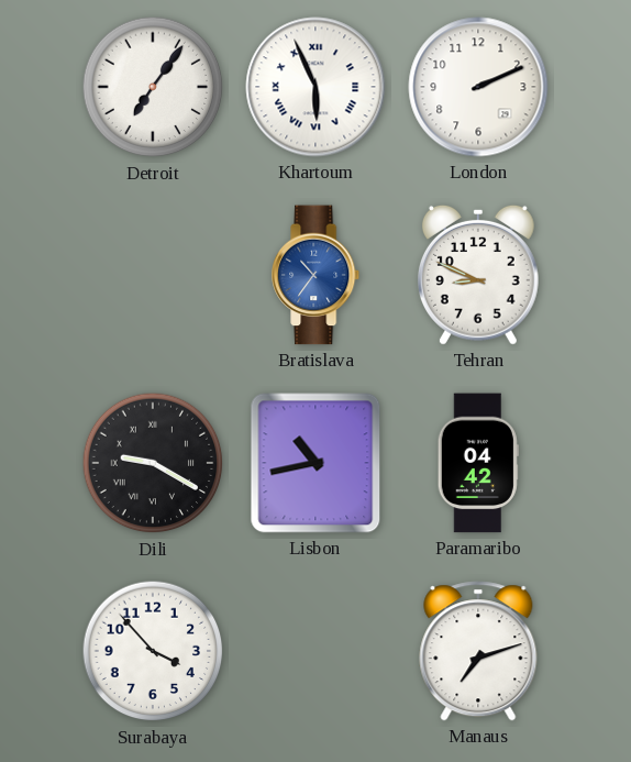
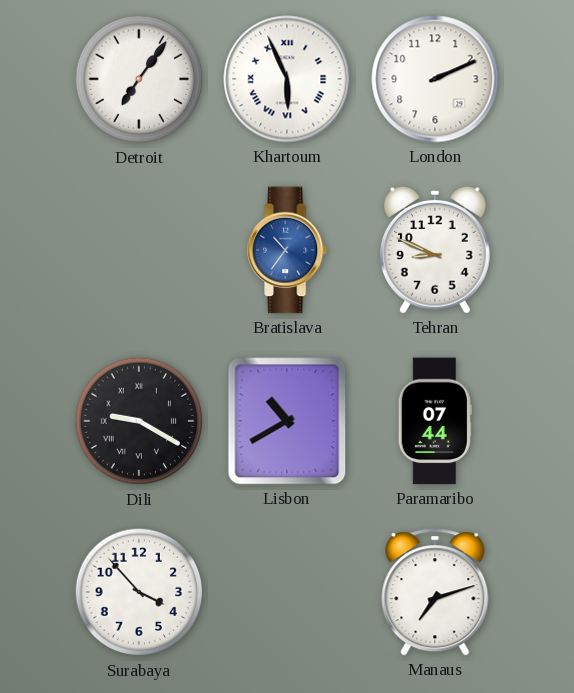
Lisbon: 10:43 -> 10:40
Paramaribo: 04:42 -> 07:44
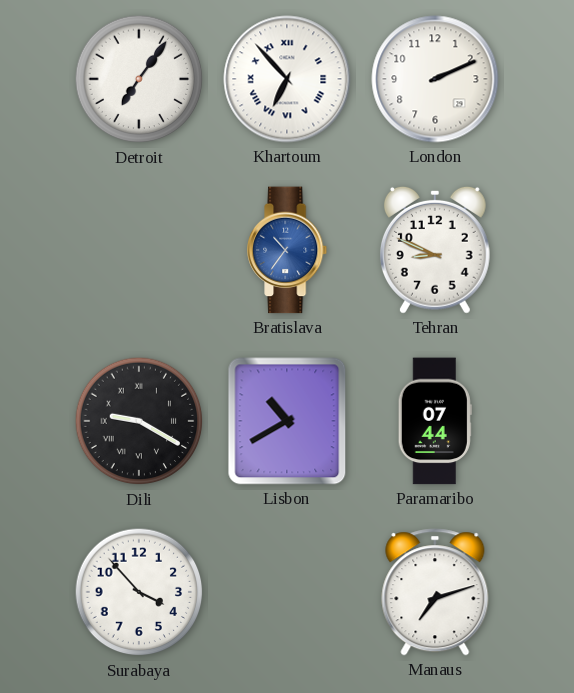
Khartoum: 5:56 -> 6:53
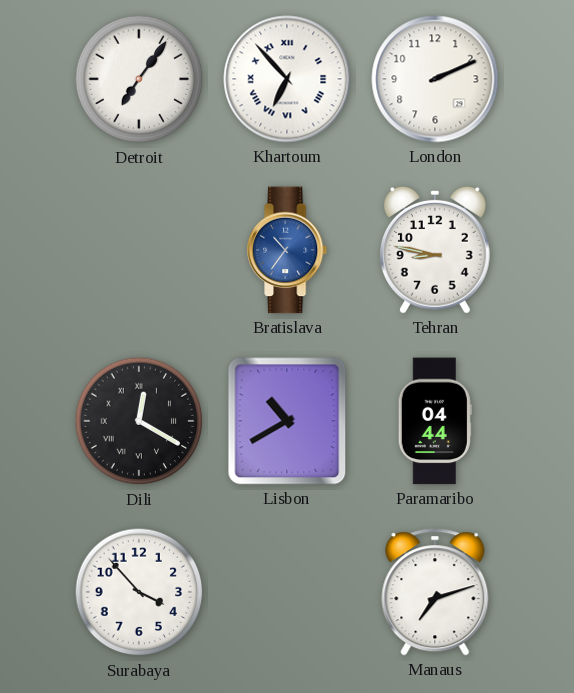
Tehran: 8:49 -> 8:47
Dili: 9:20 -> 12:20
Paramaribo: 07:44 -> 04:44
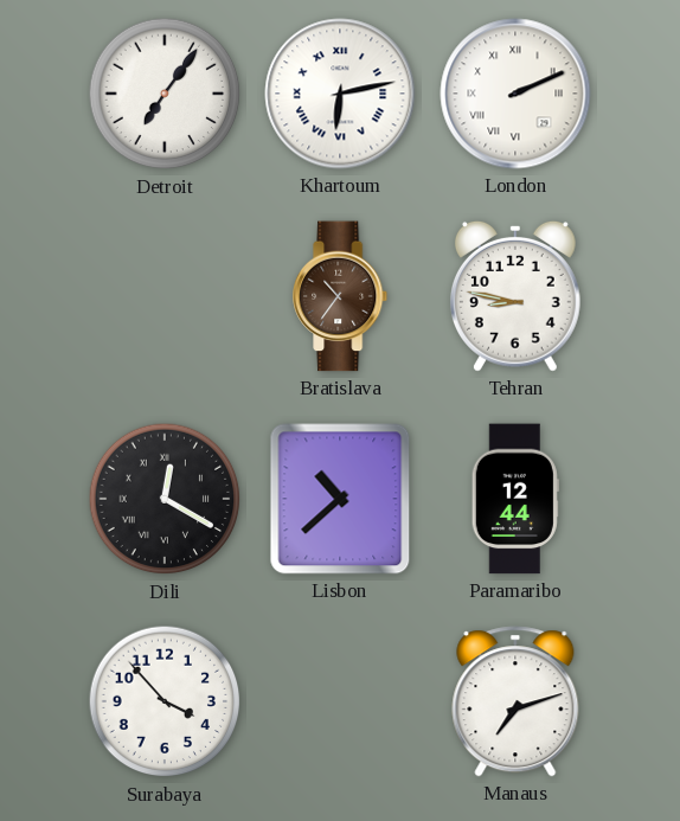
Khartoum: 6:53 -> 6:13
London numerals: Arabic -> Roman
Bratislava dial: blue -> brown
Lisbon: 10:40 -> 10:38
Paramaribo: 04:44 -> 12:44
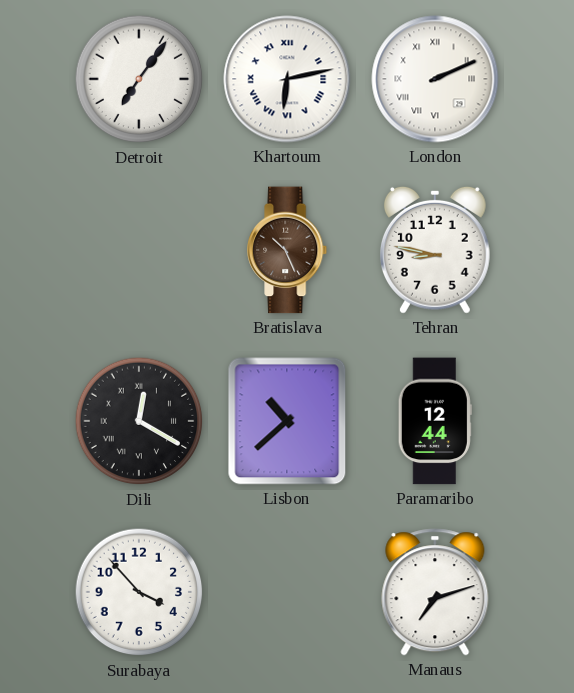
Bratislava: 10:36 -> 10:26
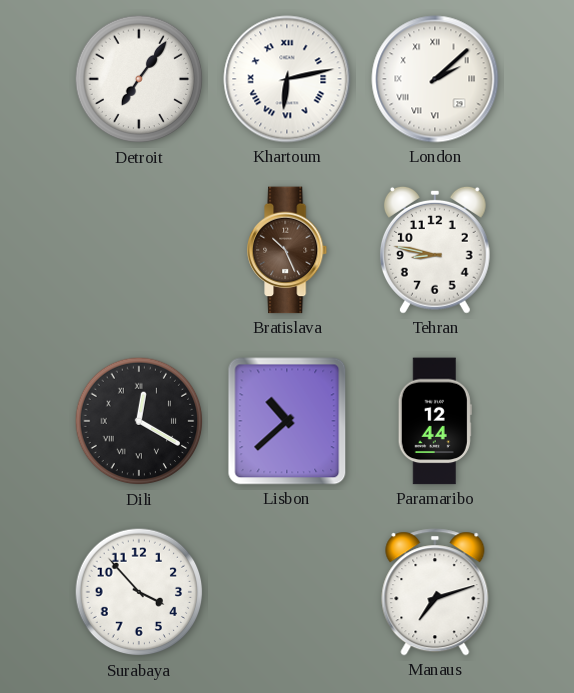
London: 2:11 -> 2:08
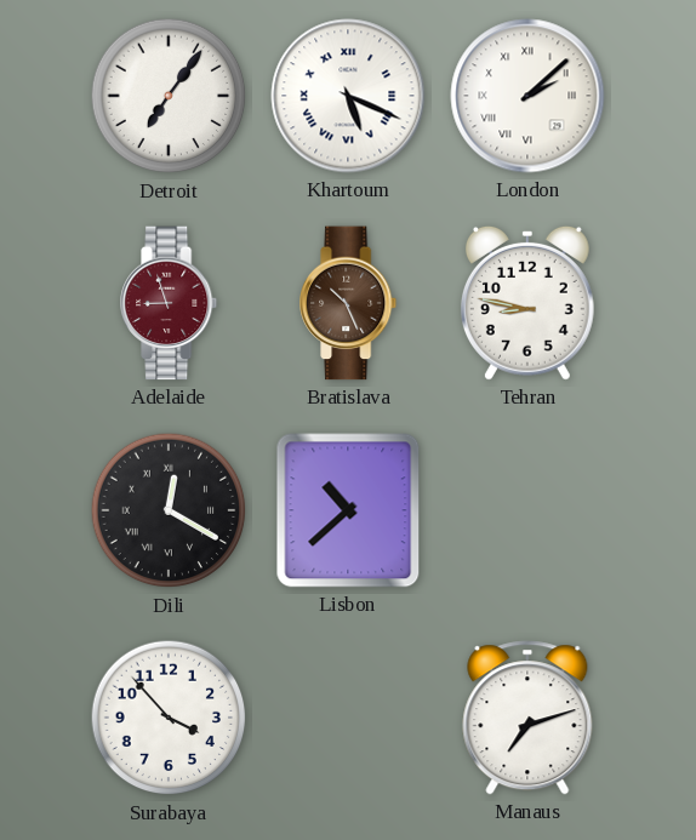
Khartoum: 6:13 -> 5:19
Adelaide: none -> 8:57
Paramaribo: 12:44 -> none
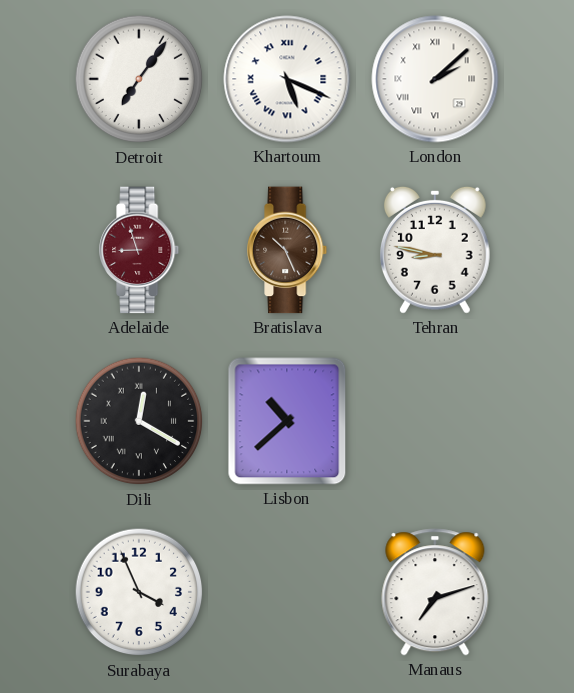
Surabaya: 3:53 -> 3:56
